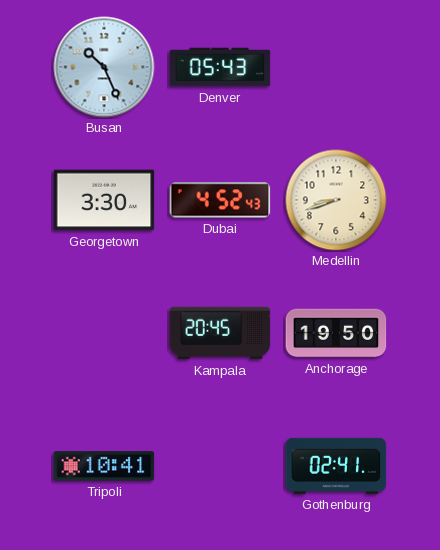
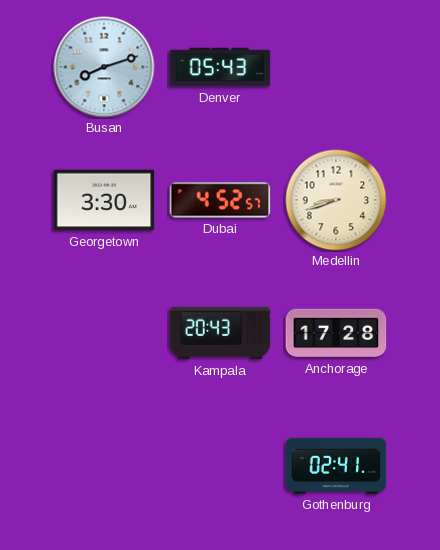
Busan: 10:26 -> 8:12
Dubai: 4:52:43 -> 4:52:57
Kampala: 20:45 -> 20:43
Anchorage: 19:50 -> 17:28
Tripoli: 10:41 -> none
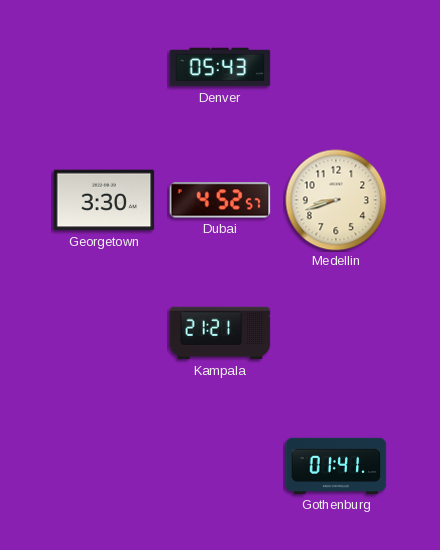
Busan: 8:12 -> none
Kampala: 20:43 -> 21:21
Anchorage: 17:28 -> none
Gothenburg: 02:41 -> 01:41
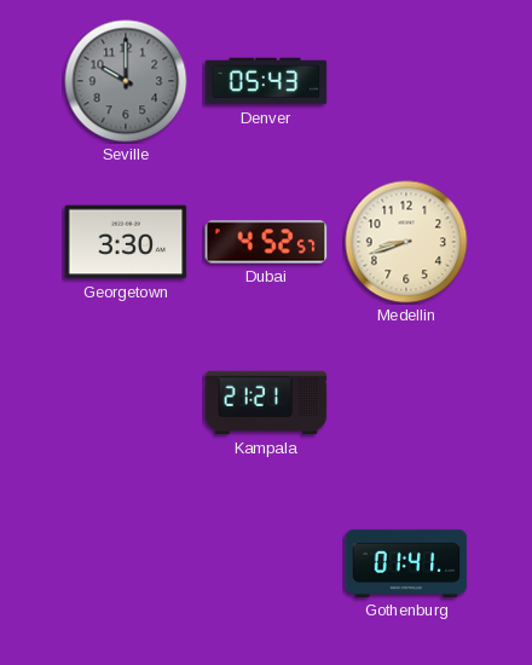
Seville: none -> 10:00
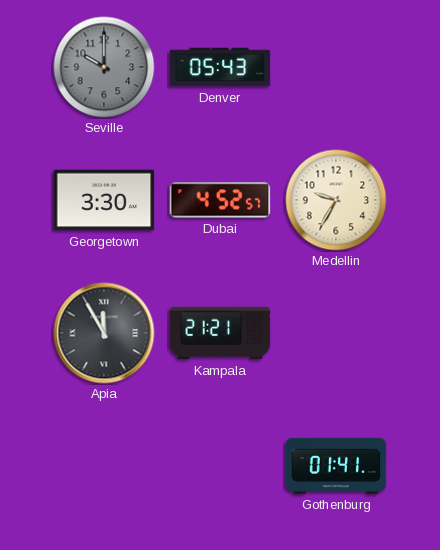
Medellin: 8:42 -> 9:35
Apia: none -> 11:55
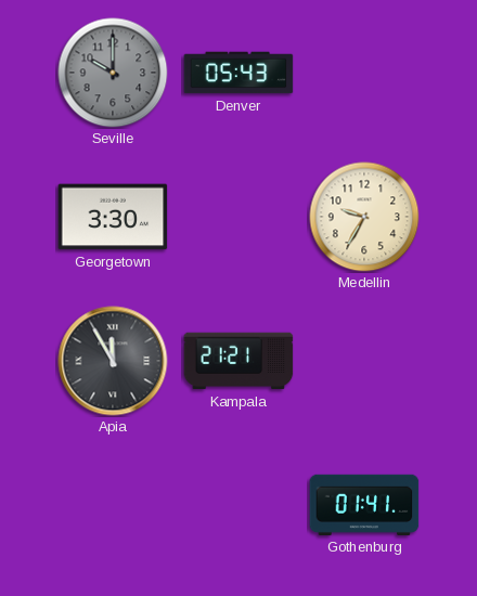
Dubai: 4:52 -> none
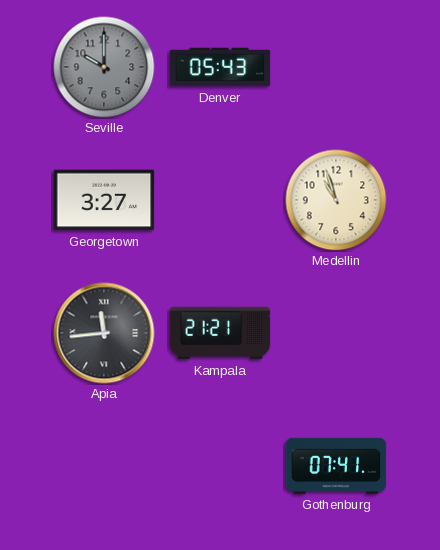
Georgetown: 3:30 -> 3:27
Medellin: 9:35 -> 10:57
Apia: 11:55 -> 11:44
Gothenburg: 01:41 -> 07:41
